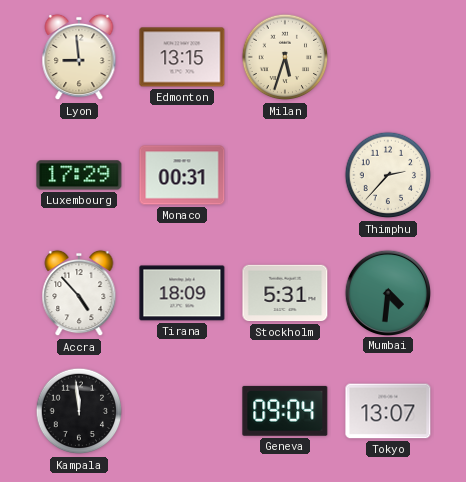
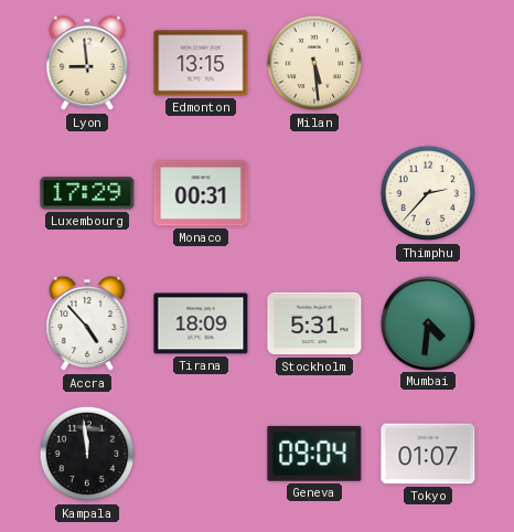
Milan: 5:33 -> 5:29
Tokyo: 13:07 -> 01:07
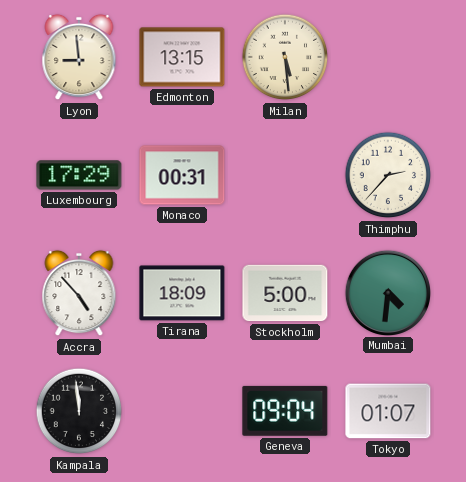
Stockholm: 5:31 -> 5:00
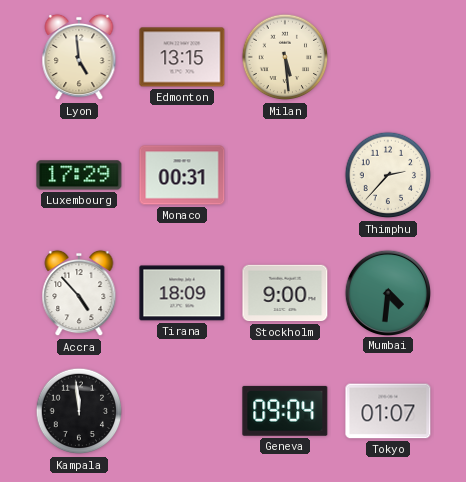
Lyon: 8:59 -> 4:59
Stockholm: 5:00 -> 9:00
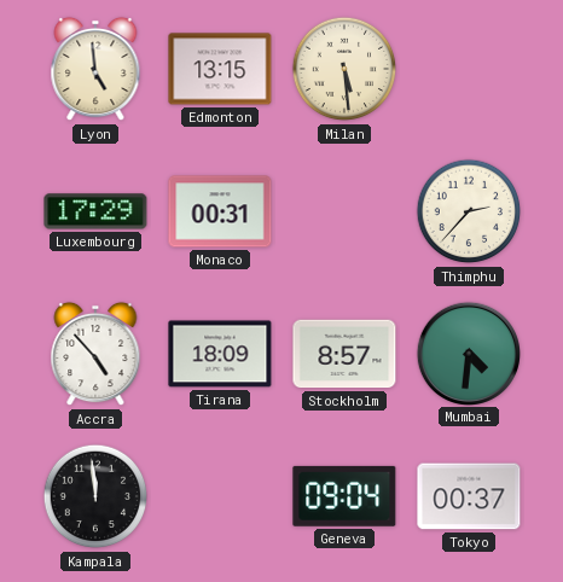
Stockholm: 9:00 -> 8:57
Tokyo: 01:07 -> 00:37
